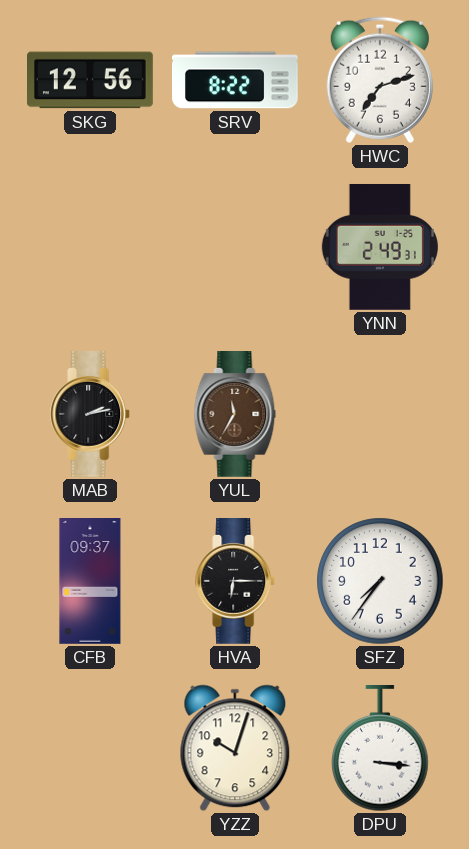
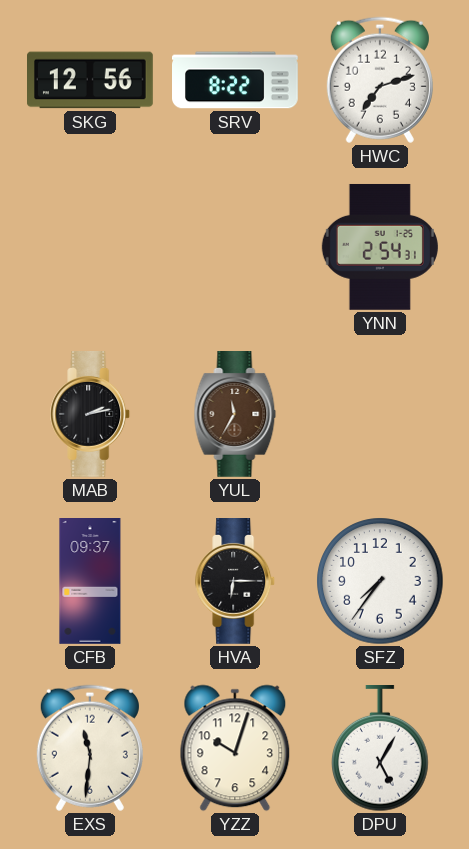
YNN: 2:49 -> 2:54
EXS: none -> 11:31
DPU: 3:16 -> 5:05
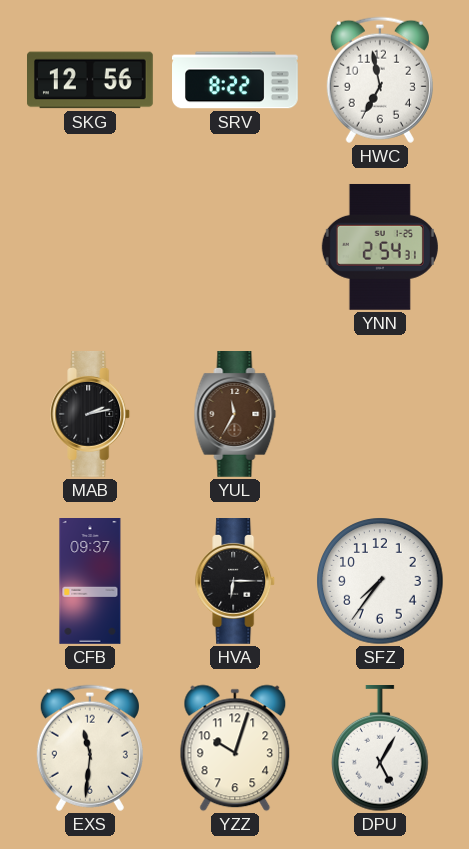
HWC: 7:12 -> 6:58
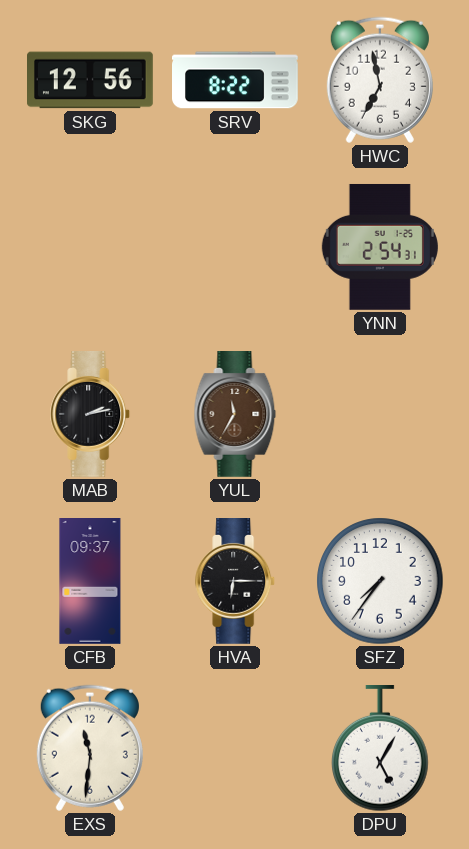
YZZ: 10:03 -> none
